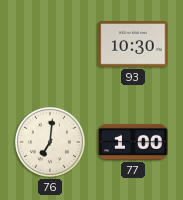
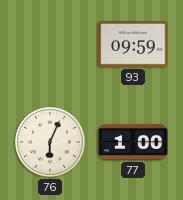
93: 10:30 -> 09:59
76: 7:01 -> 6:04
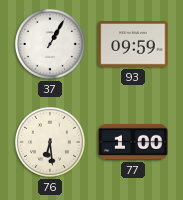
37: none -> 1:05
76: 6:04 -> 6:29
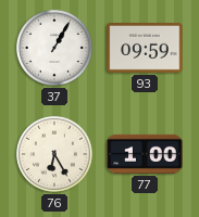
76: 6:29 -> 6:25
